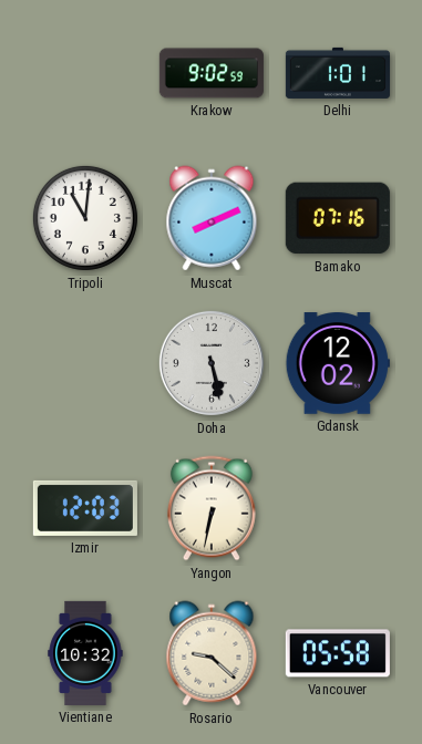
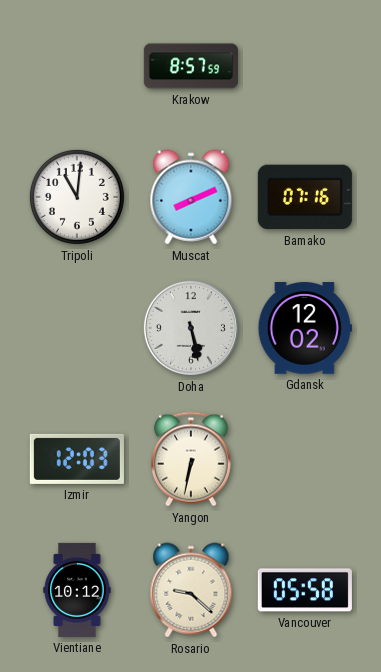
Krakow: 9:02 -> 8:57
Delhi: 1:01 -> none
Vientiane: 10:32 -> 10:12
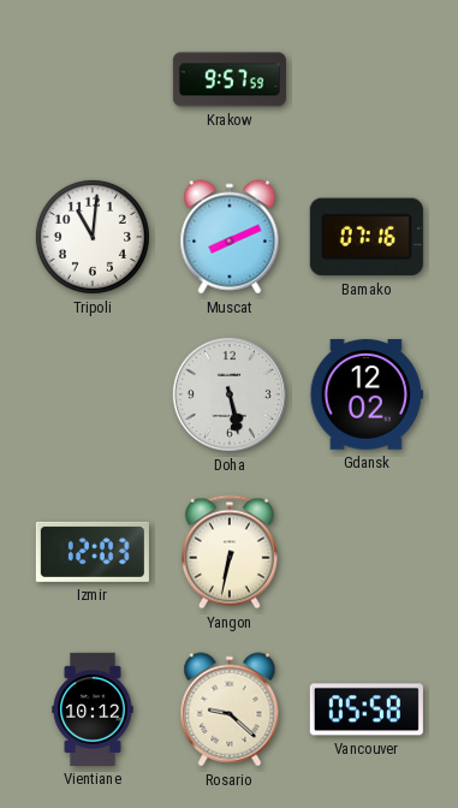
Krakow: 8:57 -> 9:57
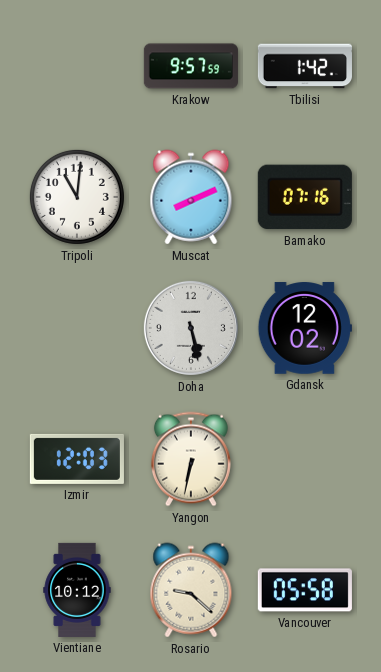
Tbilisi: none -> 1:42
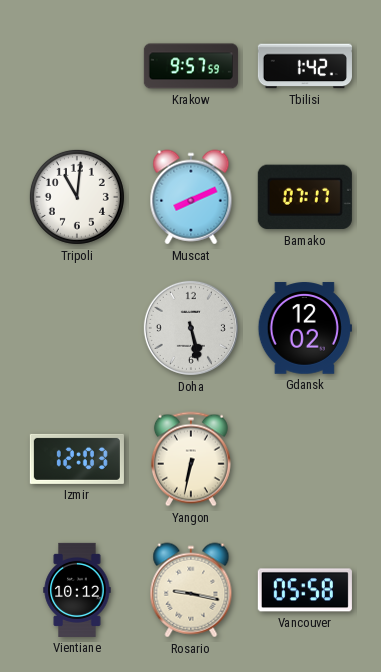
Bamako: 07:16 -> 07:17
Rosario: 9:22 -> 9:17
